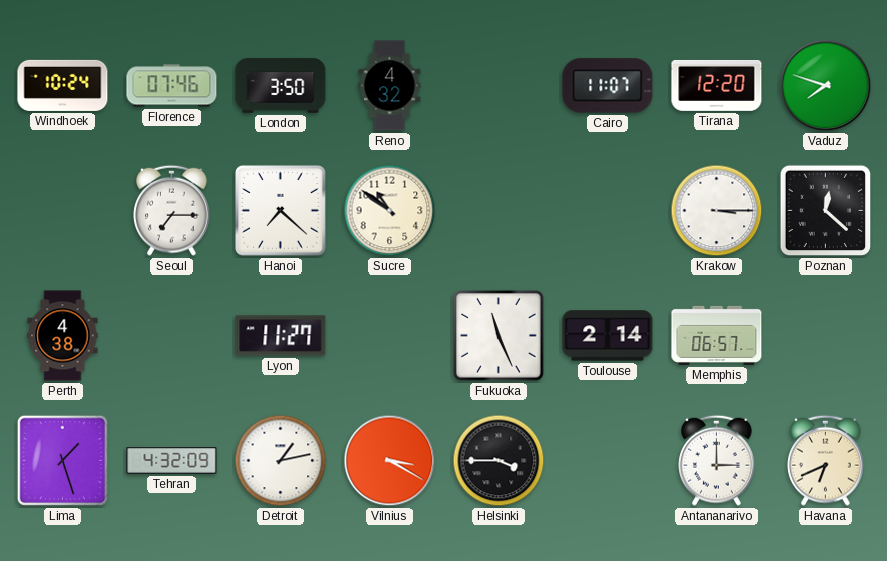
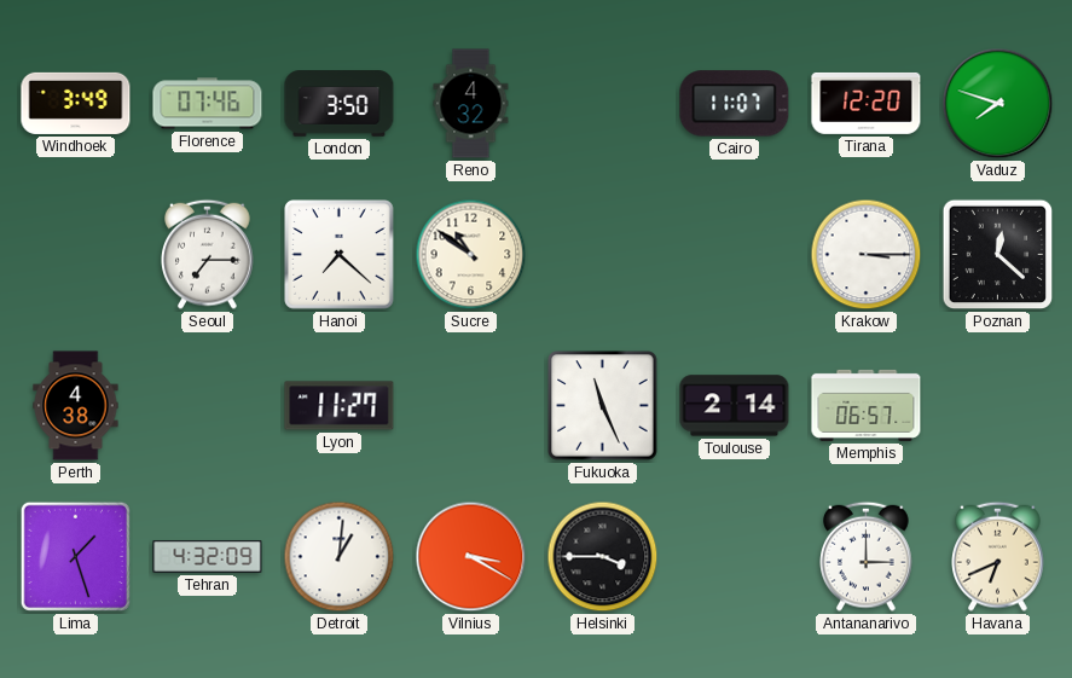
Windhoek: 10:24 -> 3:49
Detroit: 1:13 -> 1:01
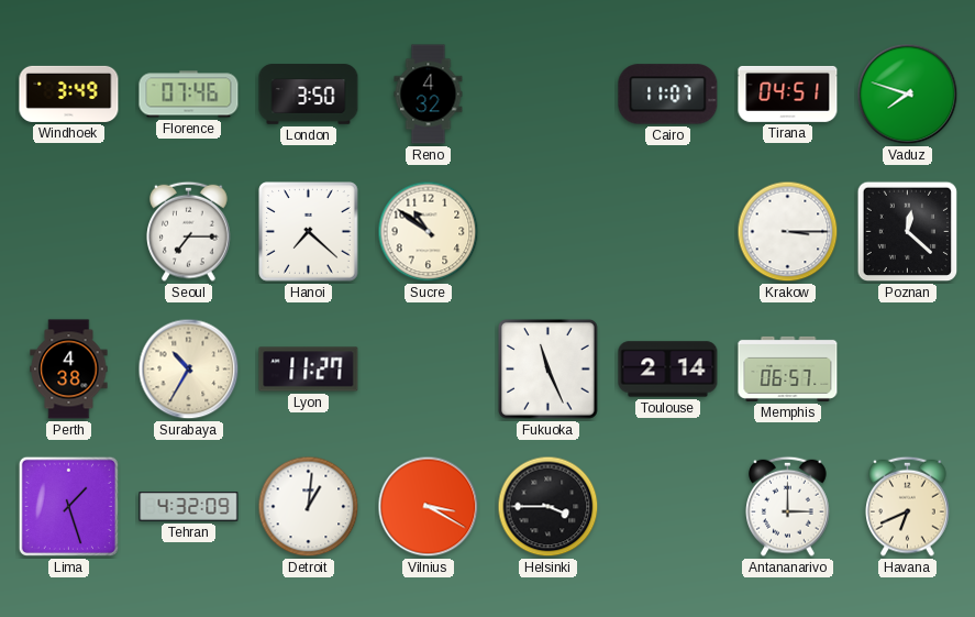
Tirana: 12:20 -> 04:51
Surabaya: none -> 10:35
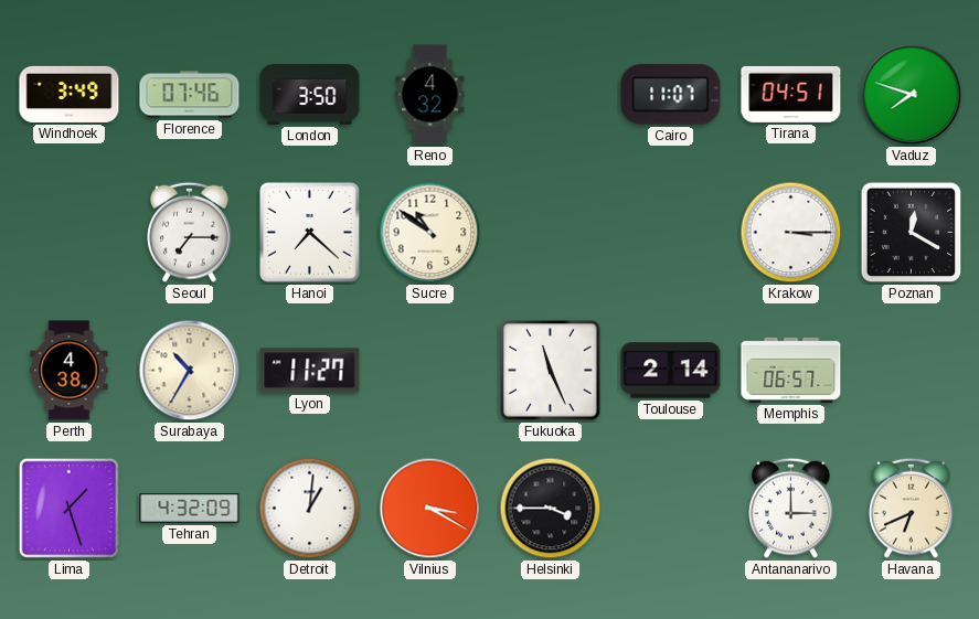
Poznan: 12:22 -> 12:20
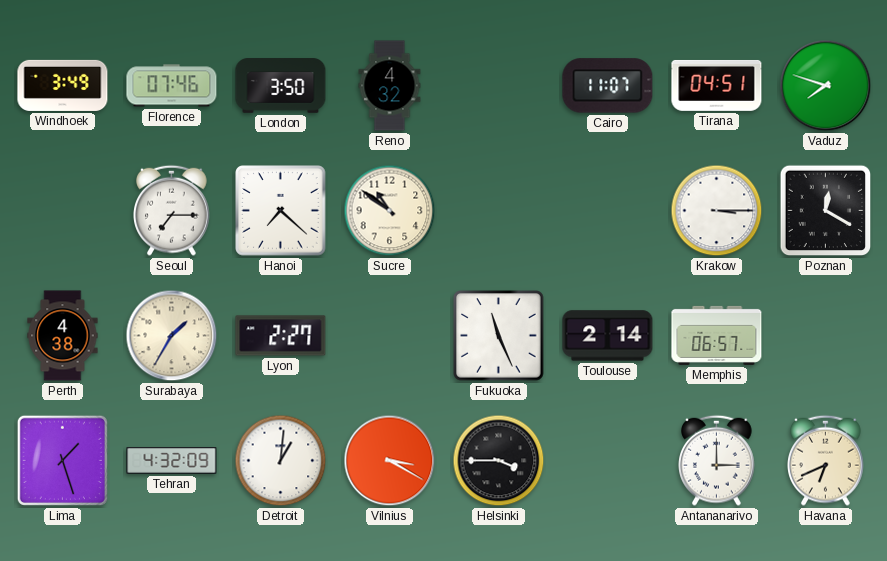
Surabaya: 10:35 -> 1:35
Lyon: 11:27 -> 2:27
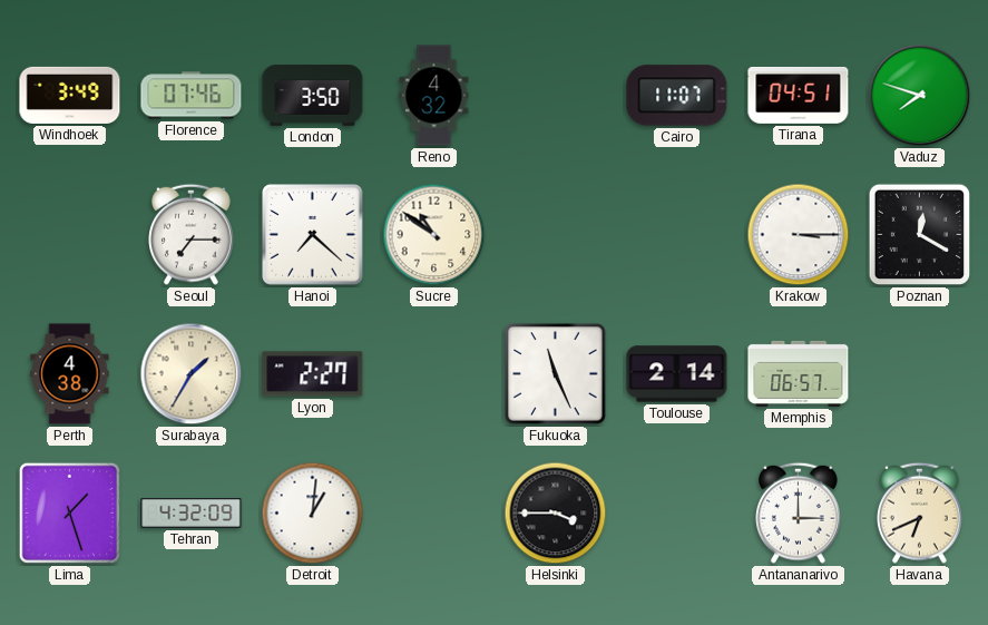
Vilnius: 3:20 -> none
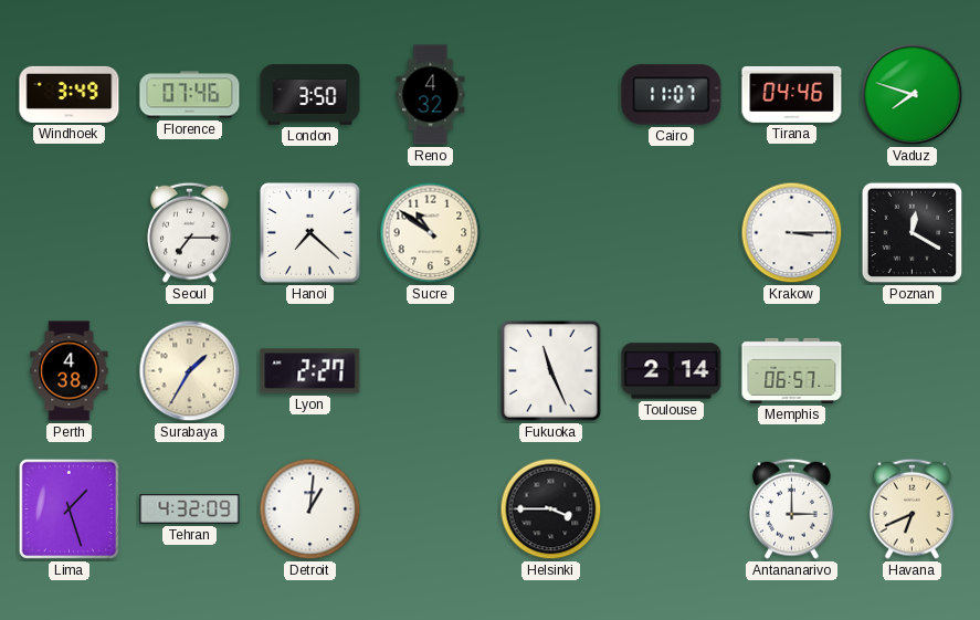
Tirana: 04:51 -> 04:46
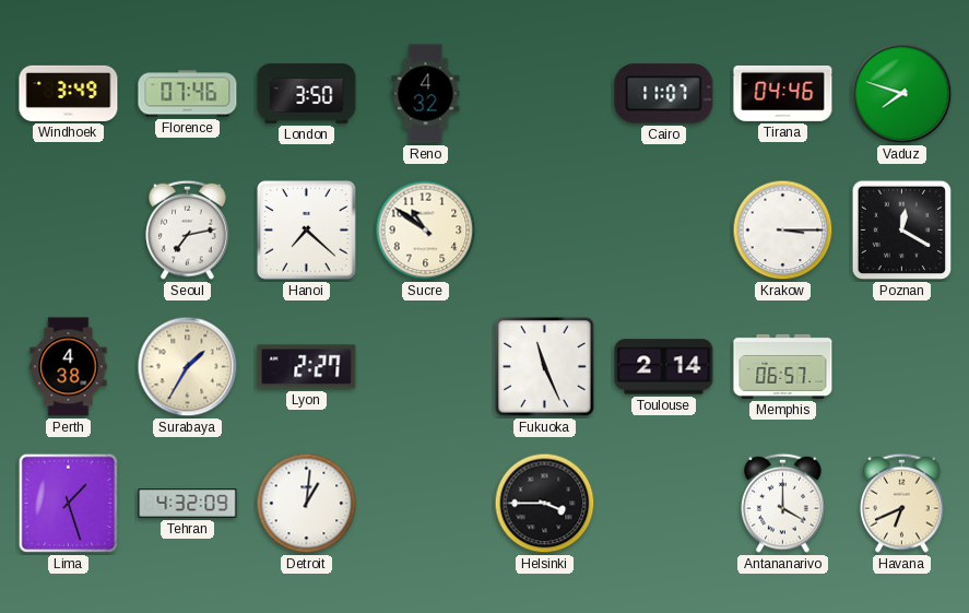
Seoul: 7:15 -> 7:13
Antananarivo: 3:00 -> 4:00
